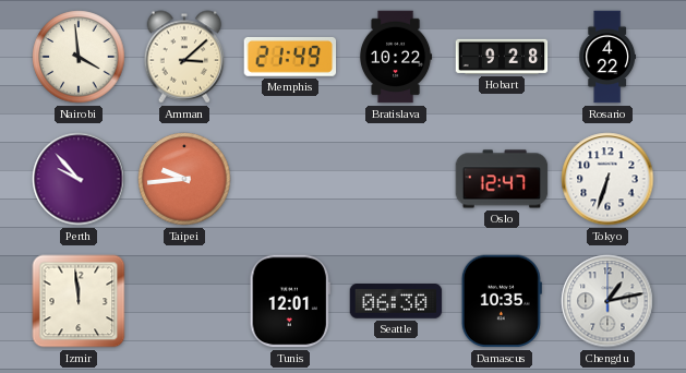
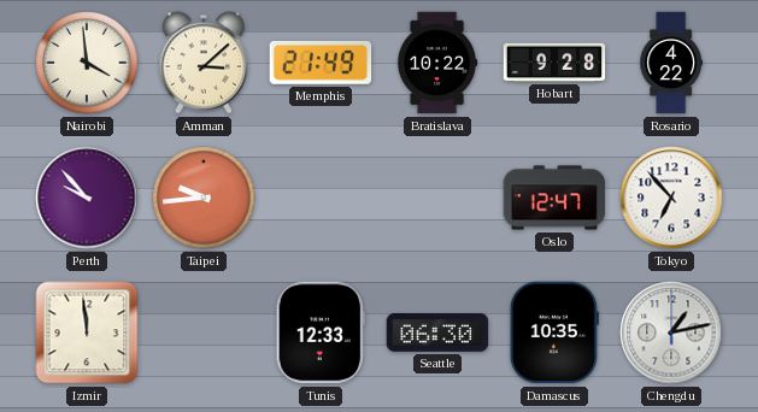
Tokyo: 6:33 -> 6:53
Tunis: 12:01 -> 12:33
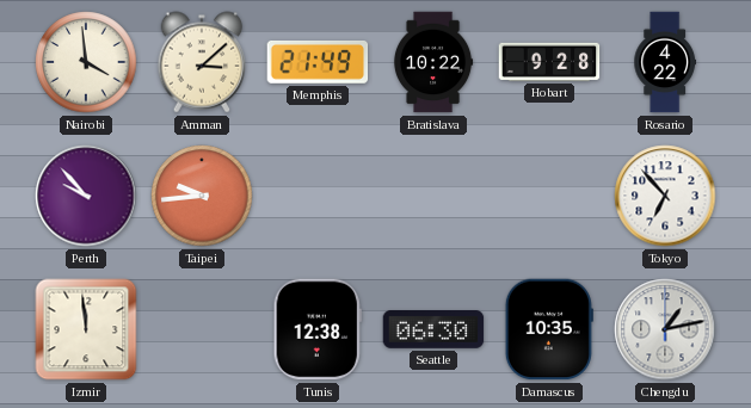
Oslo: 12:47 -> none
Tunis: 12:33 -> 12:38
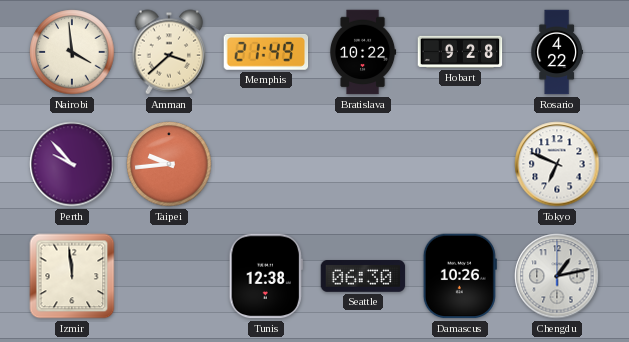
Amman: 3:08 -> 3:38
Tokyo: 6:53 -> 6:49
Damascus: 10:35 -> 10:26
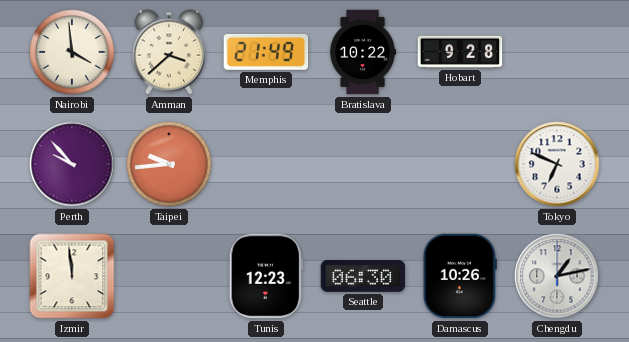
Rosario: 4:22 -> none
Tunis: 12:38 -> 12:23
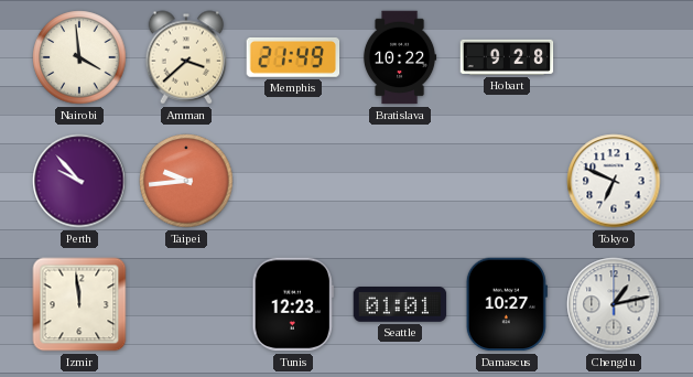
Seattle: 06:30 -> 01:01
Damascus: 10:26 -> 10:27
